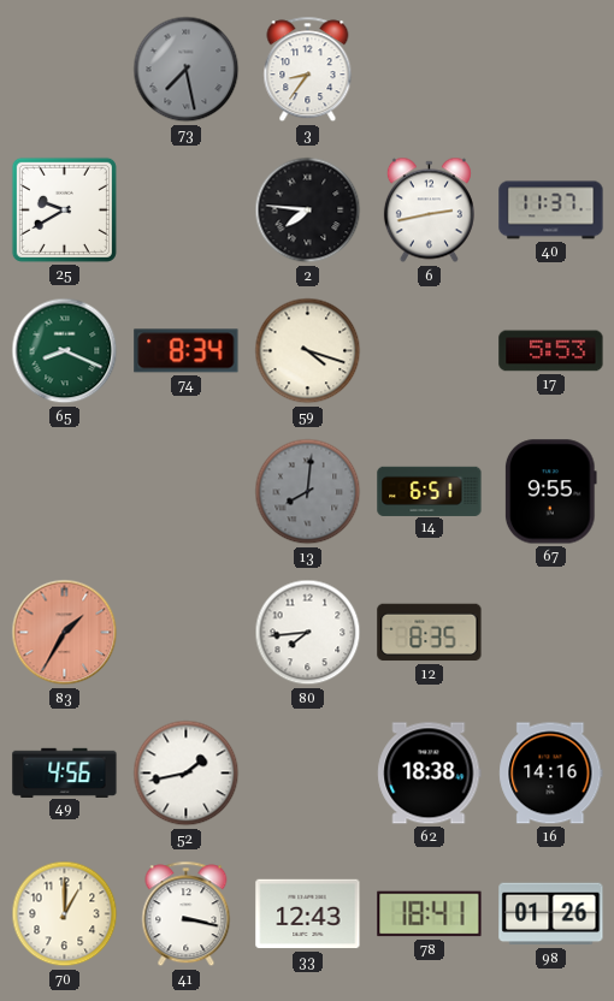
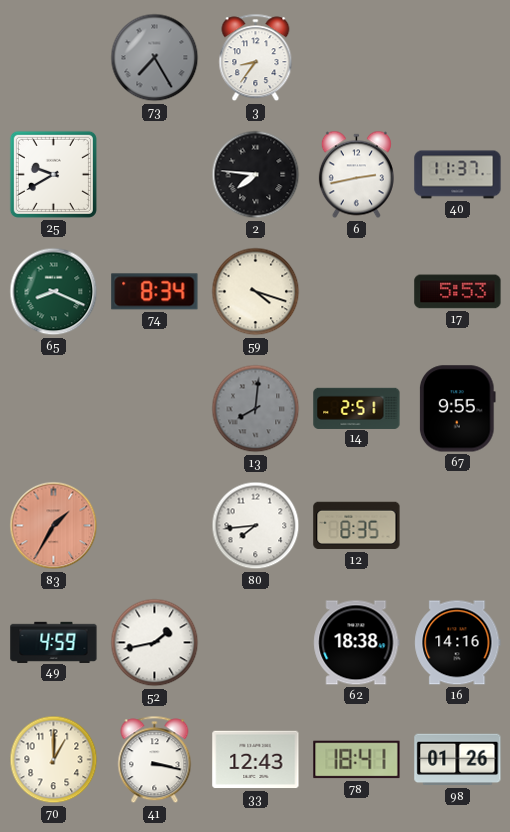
73: 7:28 -> 7:25
14: 6:51 -> 2:51
49: 4:56 -> 4:59
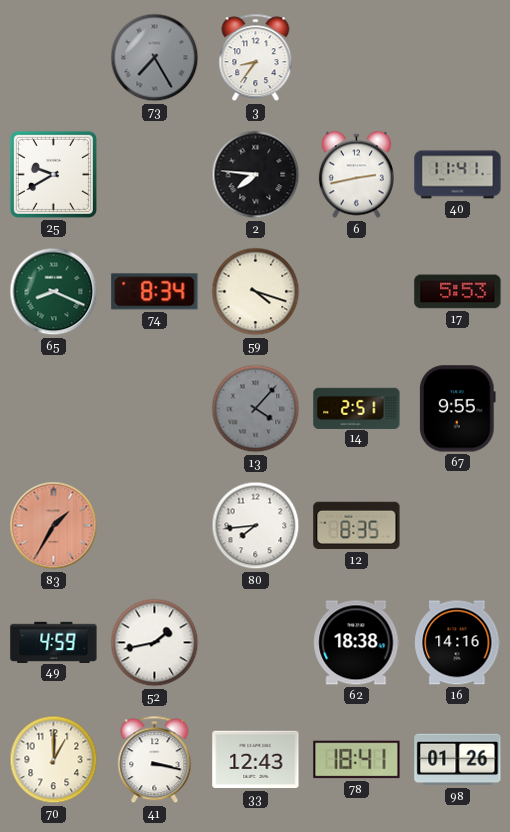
40: 11:37 -> 11:41
13: 8:01 -> 4:07
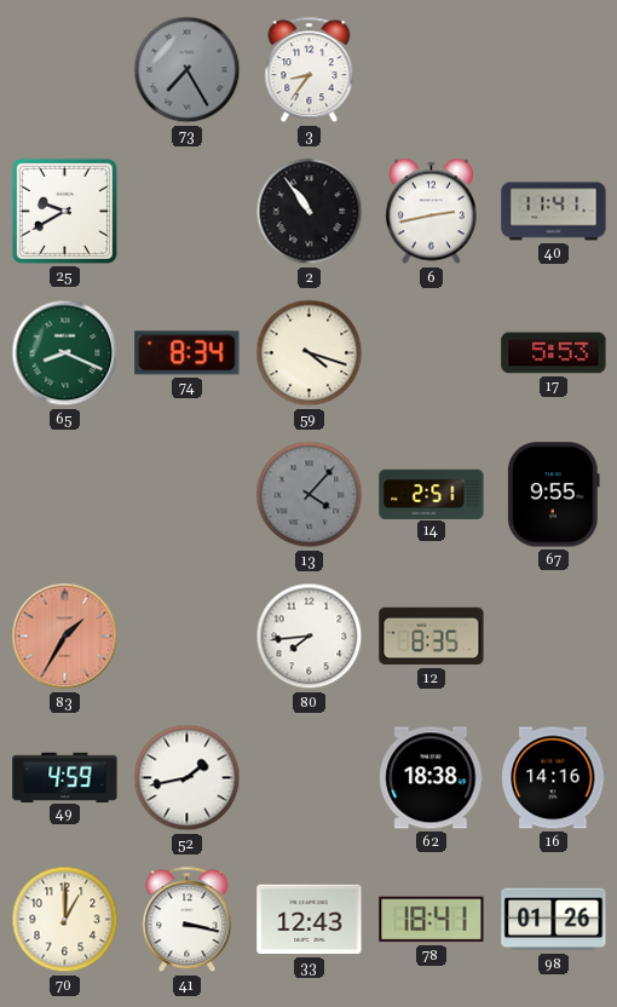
2: 7:46 -> 10:54
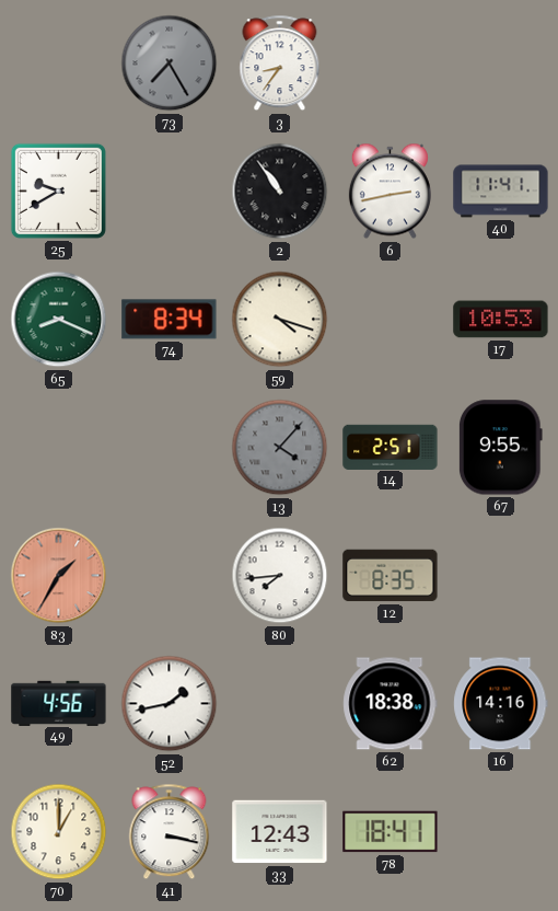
17: 5:53 -> 10:53
49: 4:59 -> 4:56
98: 01:26 -> none
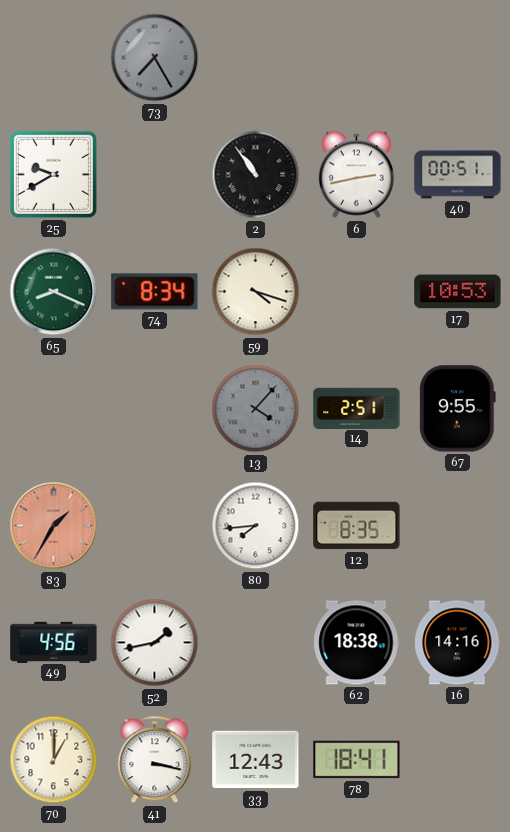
3: 8:36 -> none
40: 11:41 -> 00:51
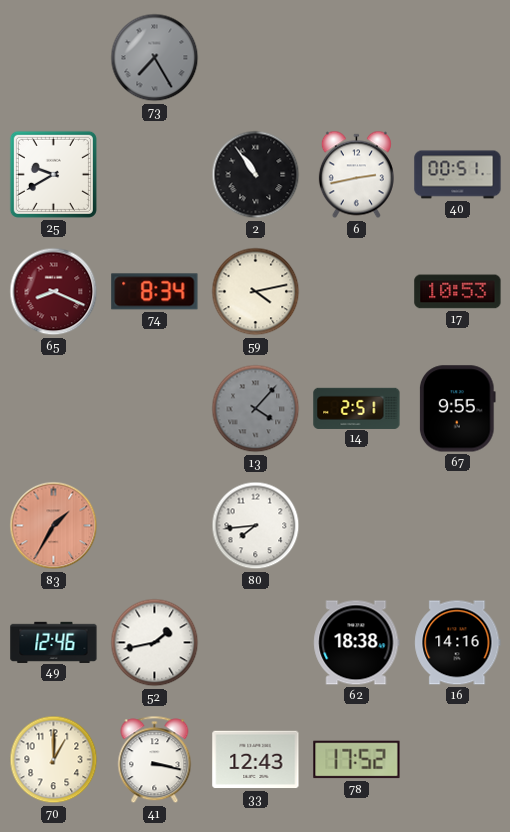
65 dial: green -> burgundy
59: 4:18 -> 4:13
12: 8:35 -> none
49: 4:56 -> 12:46
78: 18:41 -> 17:52
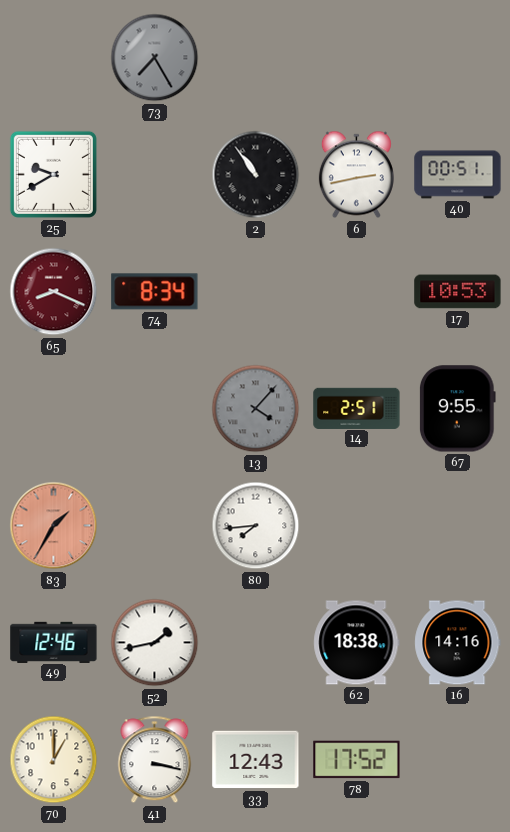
59: 4:13 -> none
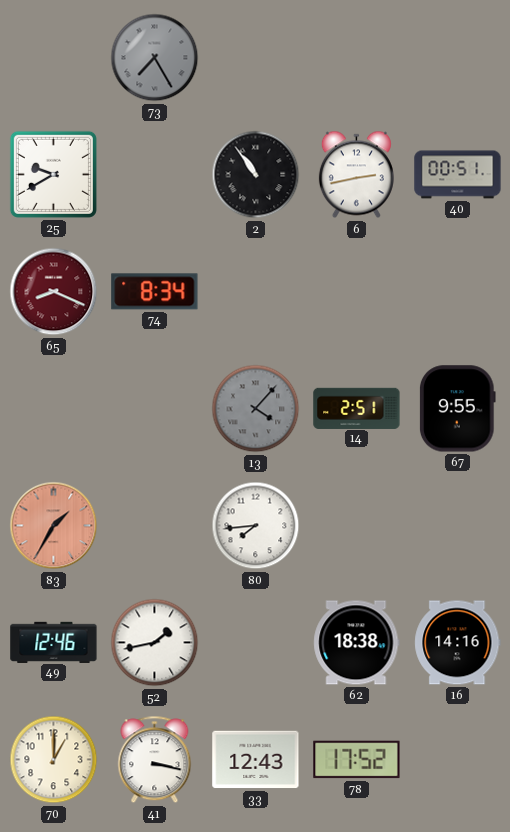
17: 10:53 -> none
